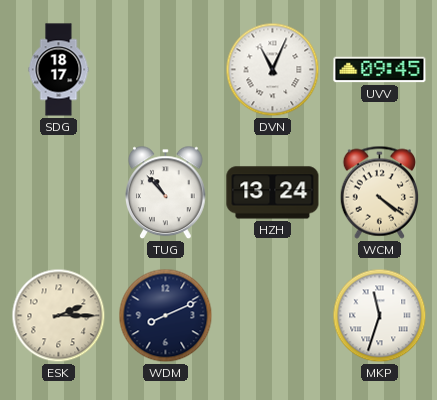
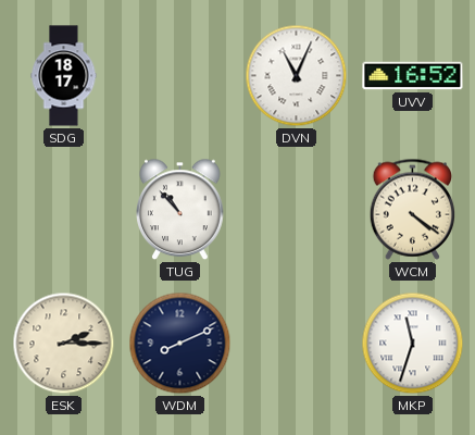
UVV: 09:45 -> 16:52
HZH: 13:24 -> none
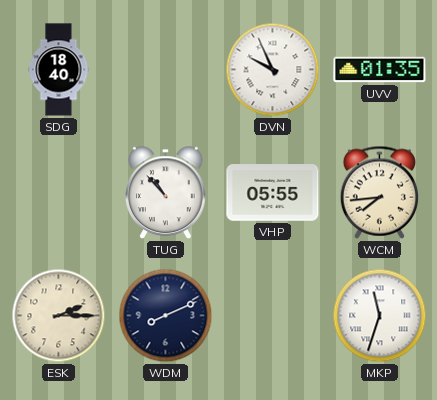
SDG: 18:17 -> 18:40
DVN: 11:04 -> 9:56
UVV: 16:52 -> 01:35
VHP: none -> 05:55
WCM: 4:21 -> 7:44
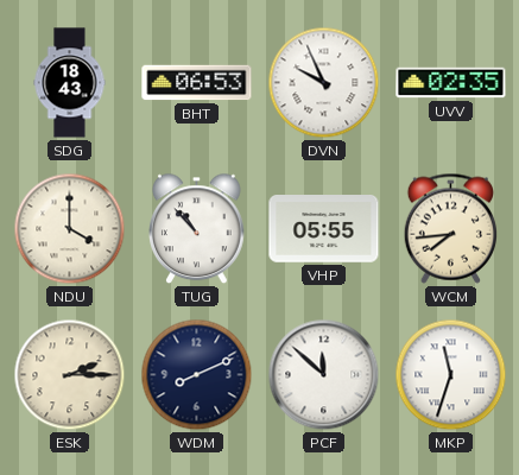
SDG: 18:40 -> 18:43
BHT: none -> 06:53
UVV: 01:35 -> 02:35
NDU: none -> 4:00
PCF: none -> 11:52
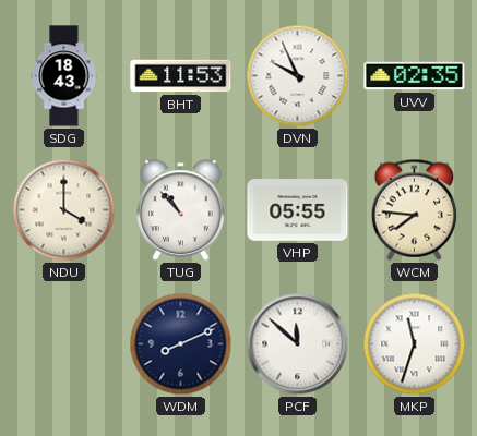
BHT: 06:53 -> 11:53
WCM: 7:44 -> 7:46
ESK: 2:15 -> none
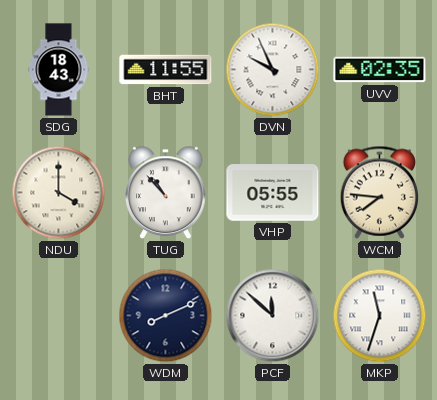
BHT: 11:53 -> 11:55
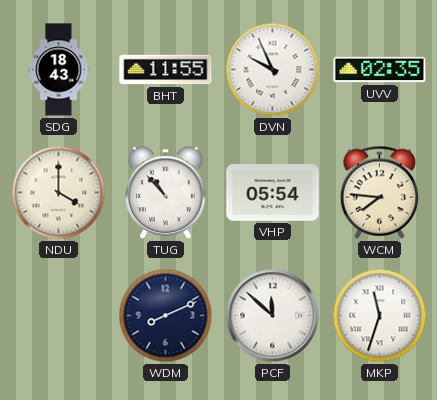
VHP: 05:55 -> 05:54
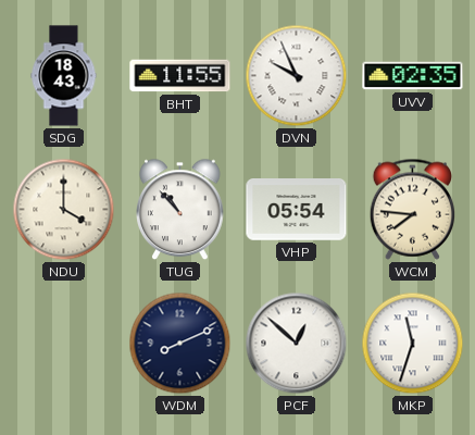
PCF: 11:52 -> 12:52
